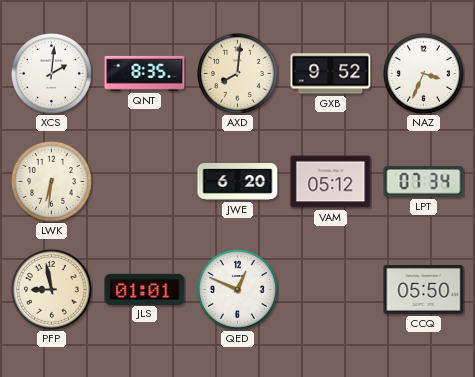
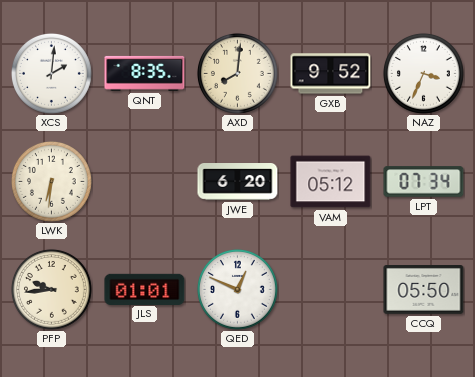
PFP: 8:58 -> 9:44
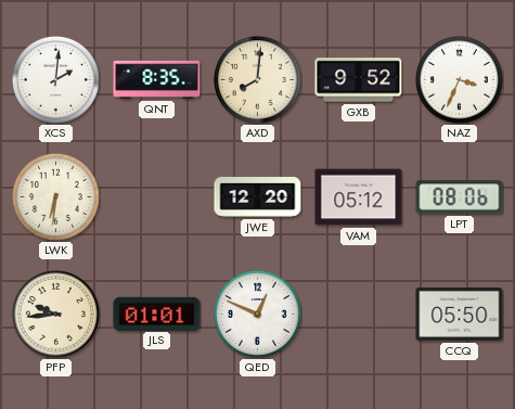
JWE: 6:20 -> 12:20
LPT: 07:34 -> 08:06
